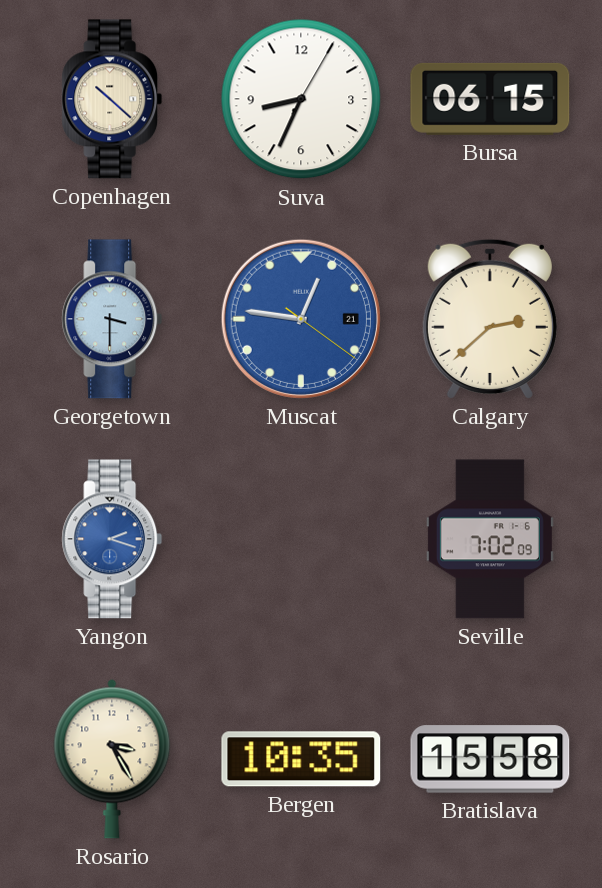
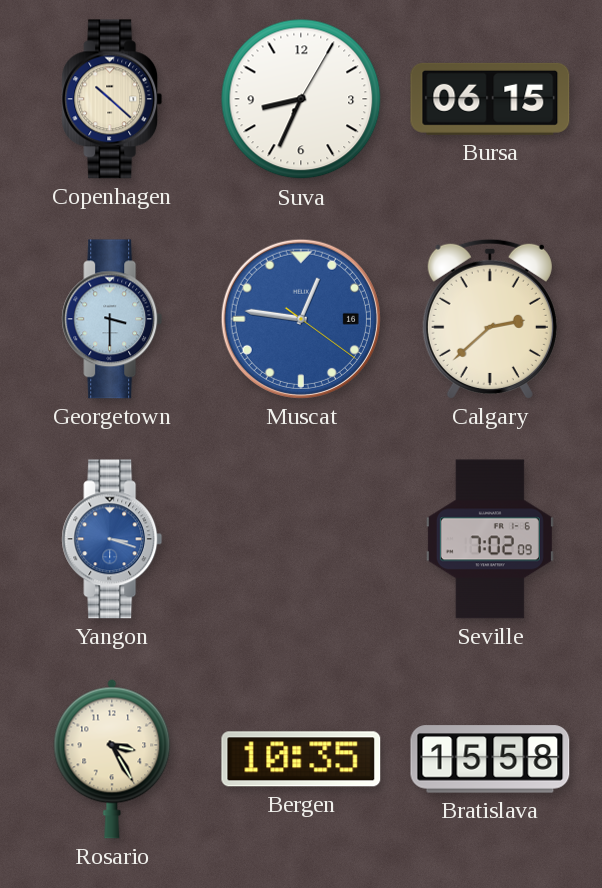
Muscat date: 21 -> 16
Yangon: 2:18 -> 3:18
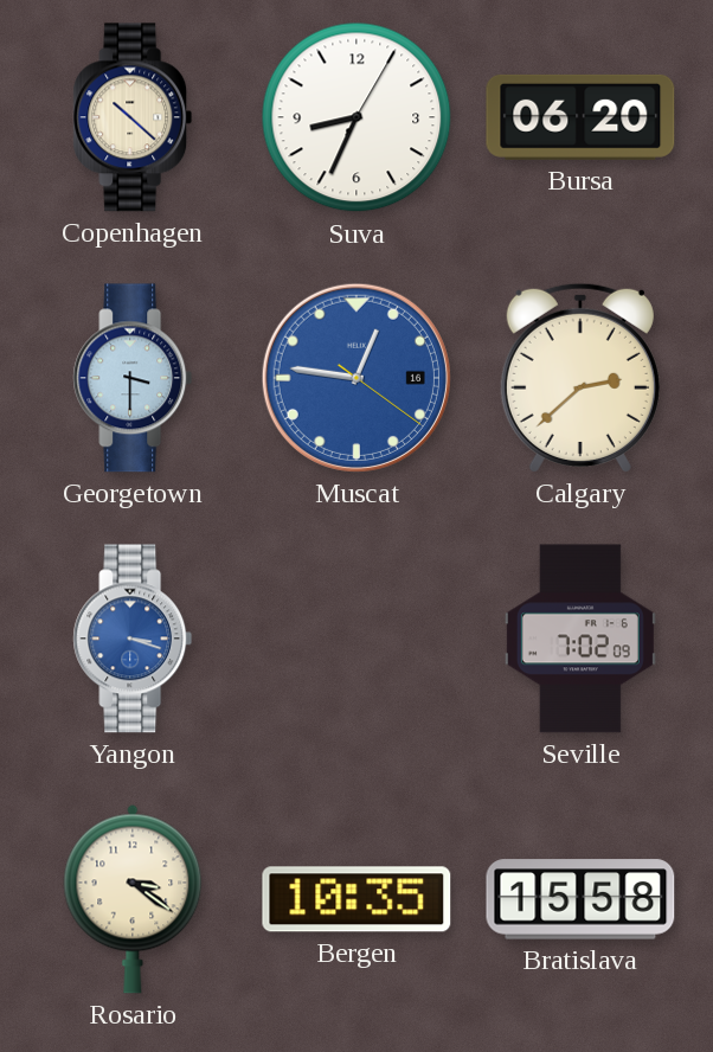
Bursa: 06:15 -> 06:20
Rosario: 3:25 -> 3:21
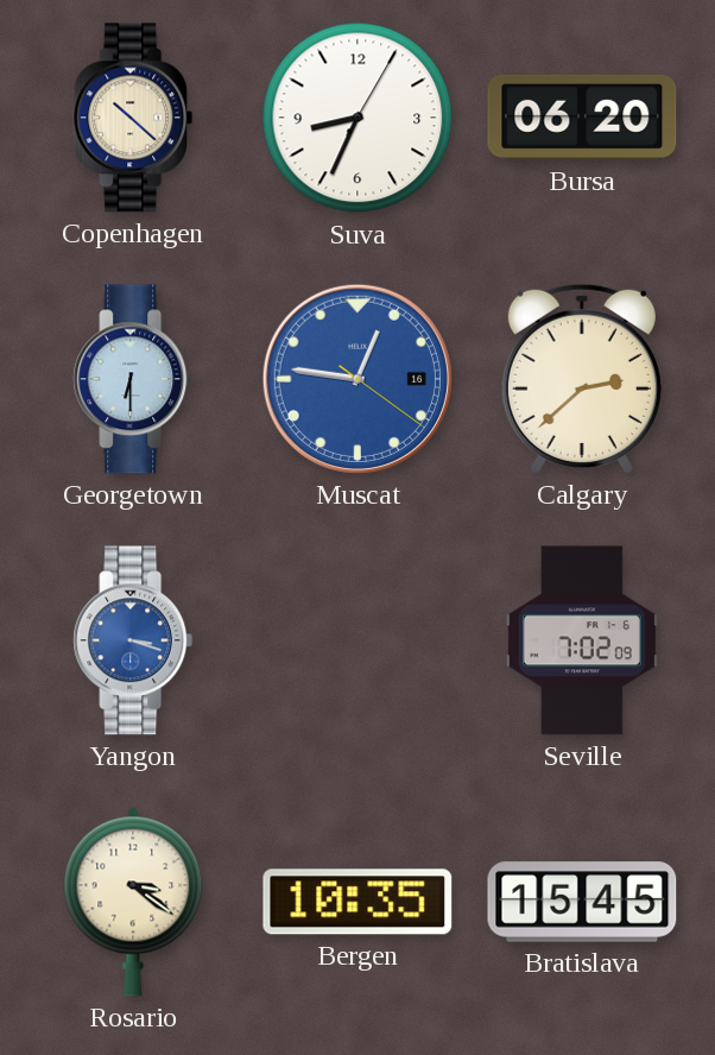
Georgetown: 3:30 -> 6:30
Bratislava: 15:58 -> 15:45
